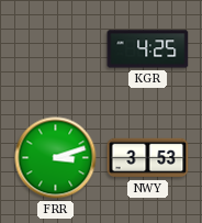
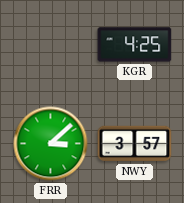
FRR: 3:12 -> 3:08
NWY: 3:53 -> 3:57
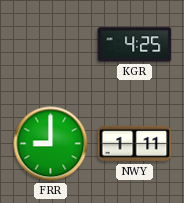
FRR: 3:08 -> 9:00
NWY: 3:57 -> 1:11
